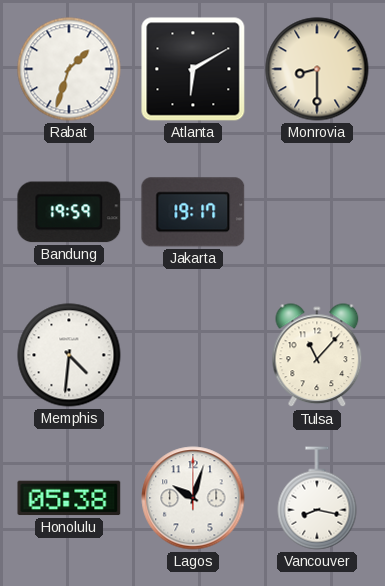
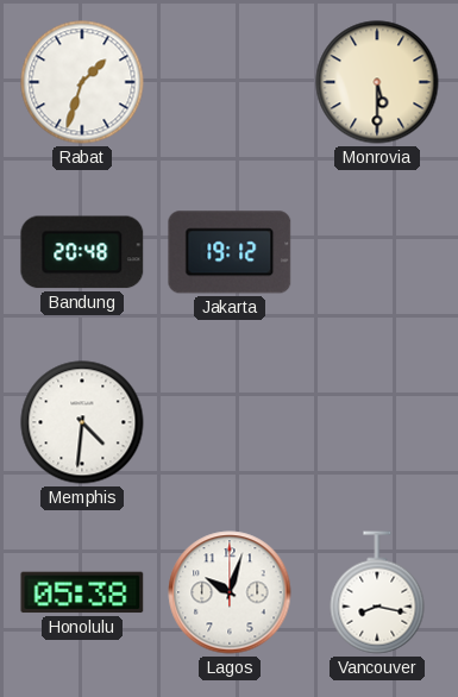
Atlanta: 6:10 -> none
Monrovia: 8:30 -> 5:30
Bandung: 19:59 -> 20:48
Jakarta: 19:17 -> 19:12
Tulsa: 11:07 -> none
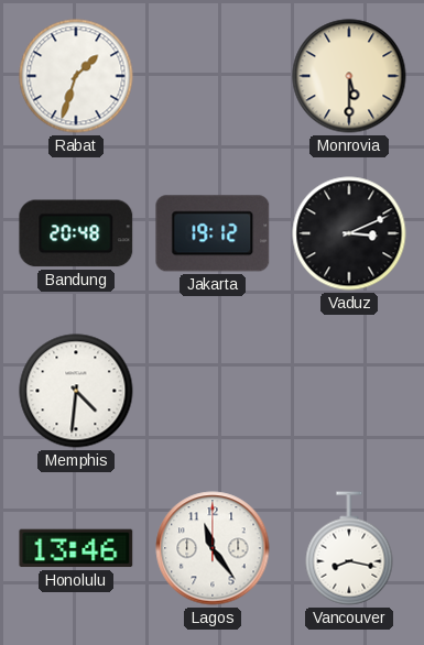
Vaduz: none -> 3:11
Honolulu: 05:38 -> 13:46
Lagos: 10:03 -> 11:24
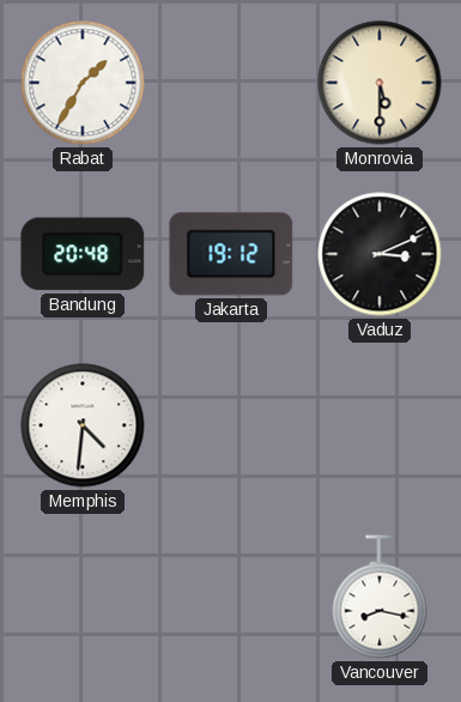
Rabat: 1:33 -> 1:35
Honolulu: 13:46 -> none
Lagos: 11:24 -> none
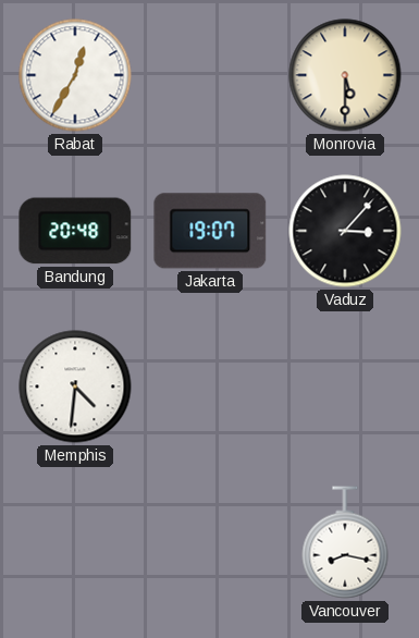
Rabat: 1:35 -> 12:35
Jakarta: 19:12 -> 19:07
Vaduz: 3:11 -> 3:07
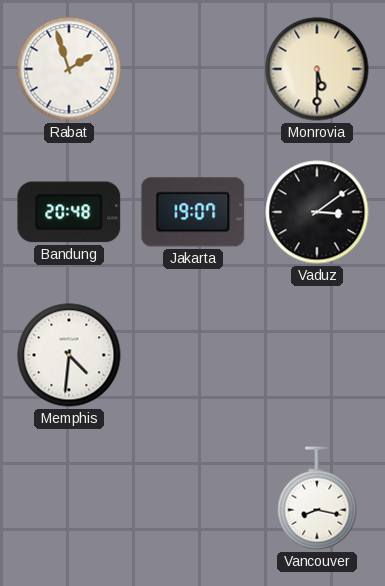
Rabat: 12:35 -> 1:57
Vaduz: 3:07 -> 3:09
